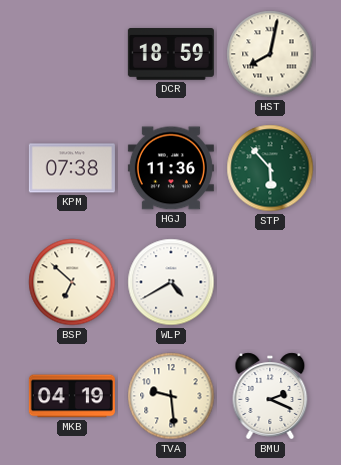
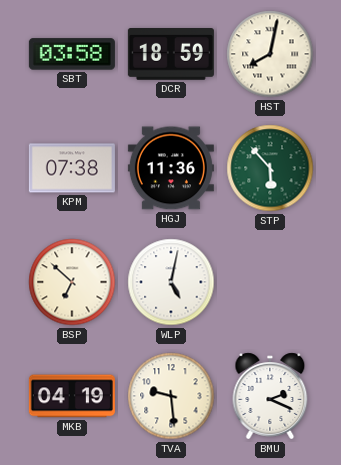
SBT: none -> 03:58
WLP: 4:40 -> 5:02
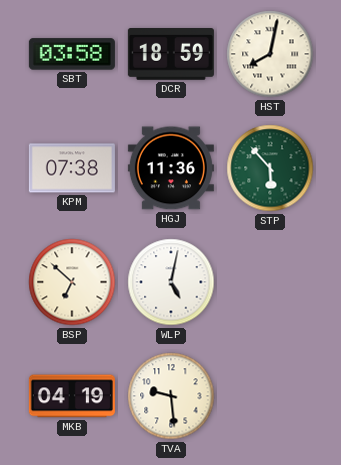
BMU: 2:19 -> none
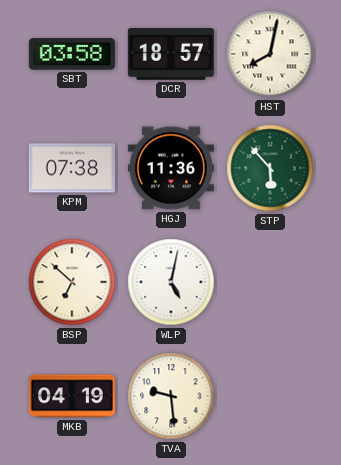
DCR: 18:59 -> 18:57
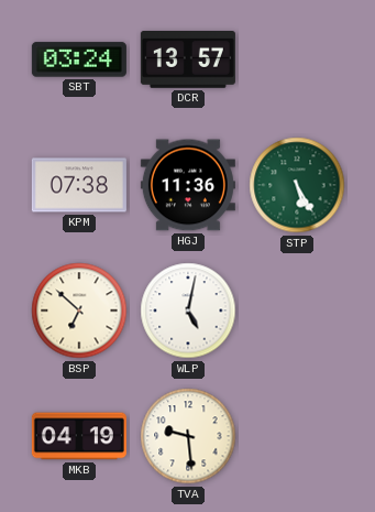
SBT: 03:58 -> 03:24
DCR: 18:57 -> 13:57
HST: 8:02 -> none
STP: 5:53 -> 5:25
